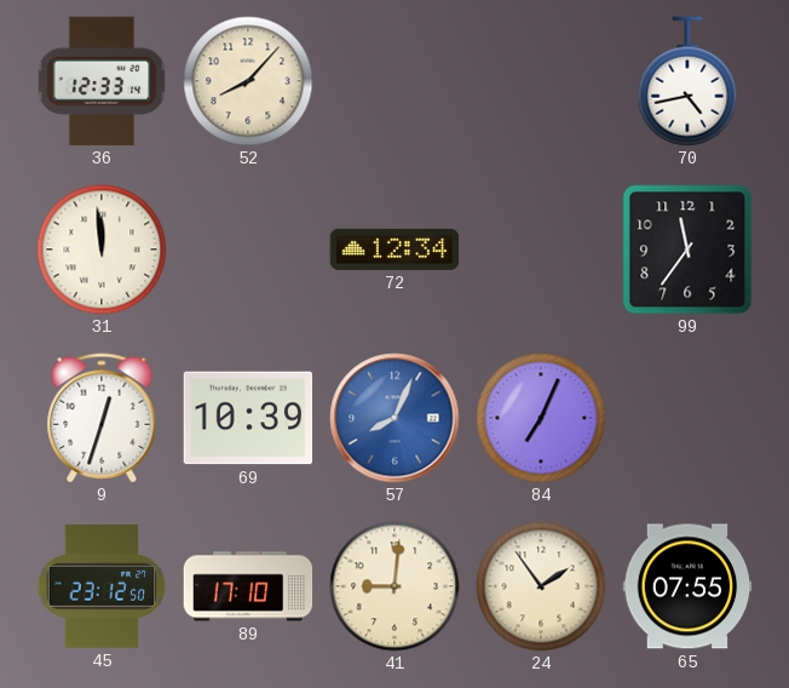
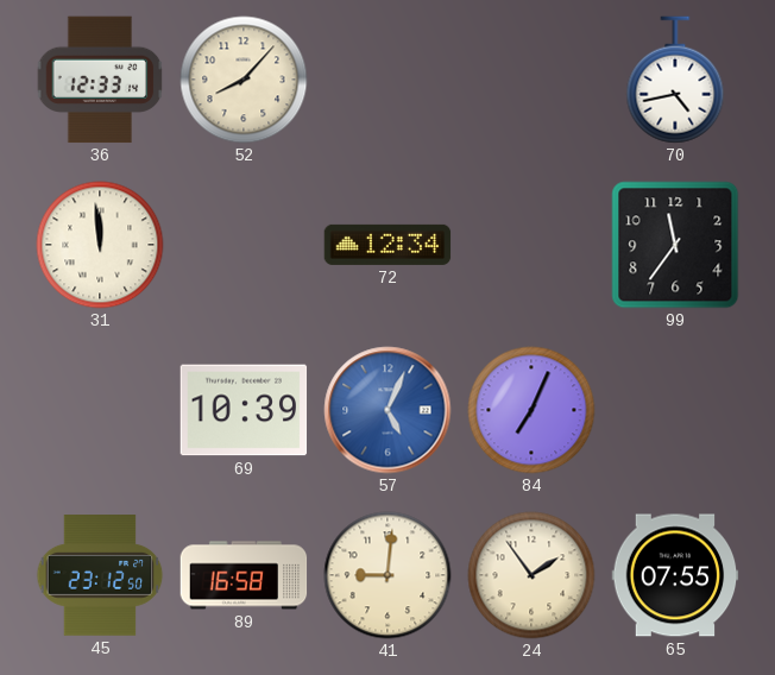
9: 12:33 -> none
57: 8:04 -> 5:04
89: 17:10 -> 16:58
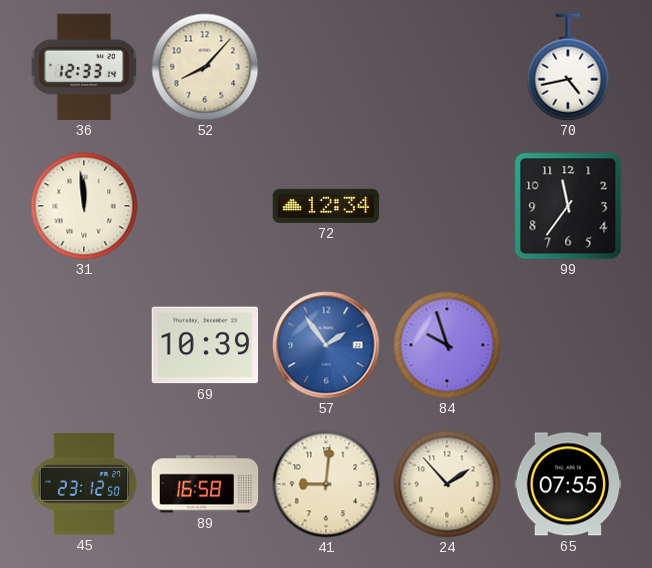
57: 5:04 -> 1:54
84: 7:04 -> 9:57
24: 1:54 -> 1:53
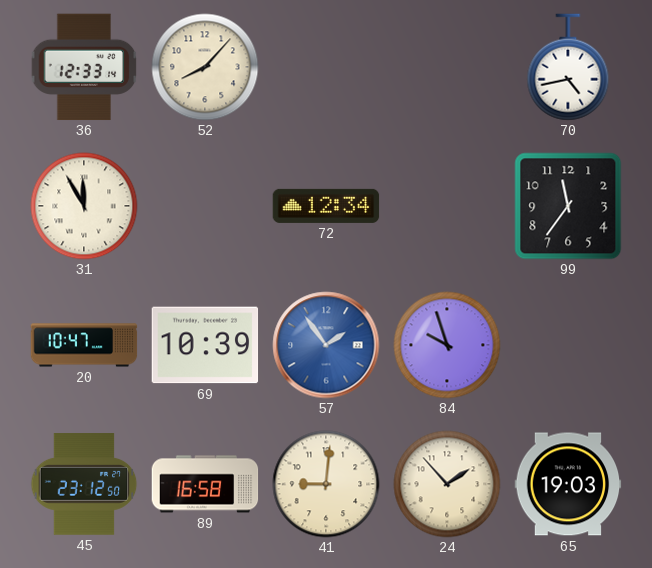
31: 11:59 -> 11:55
20: none -> 10:47
65: 07:55 -> 19:03
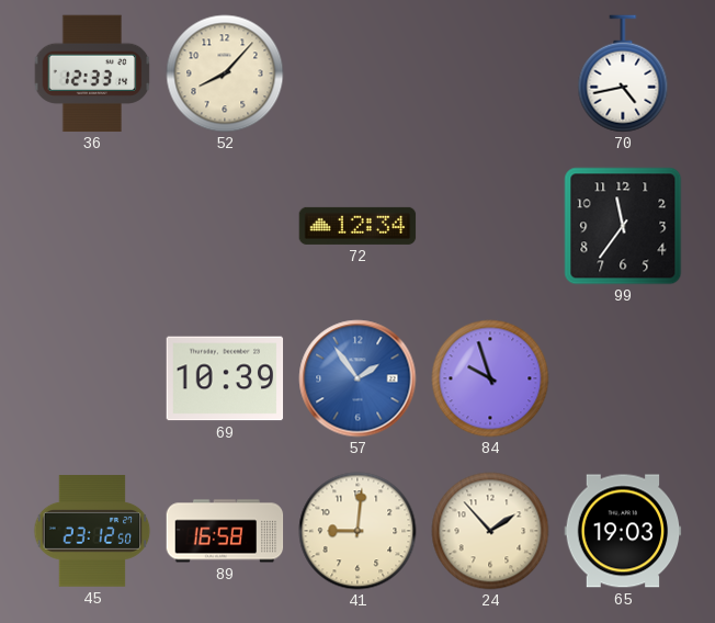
31: 11:55 -> none
20: 10:47 -> none
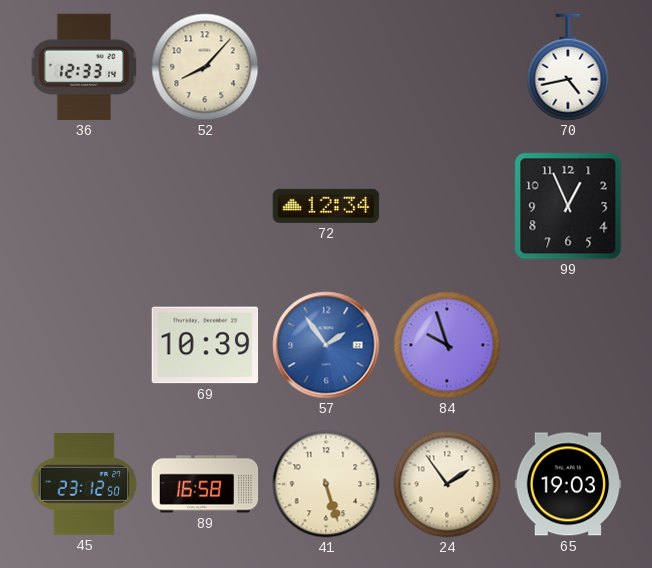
99: 11:36 -> 12:56
41: 9:01 -> 5:27
24: 1:53 -> 1:54
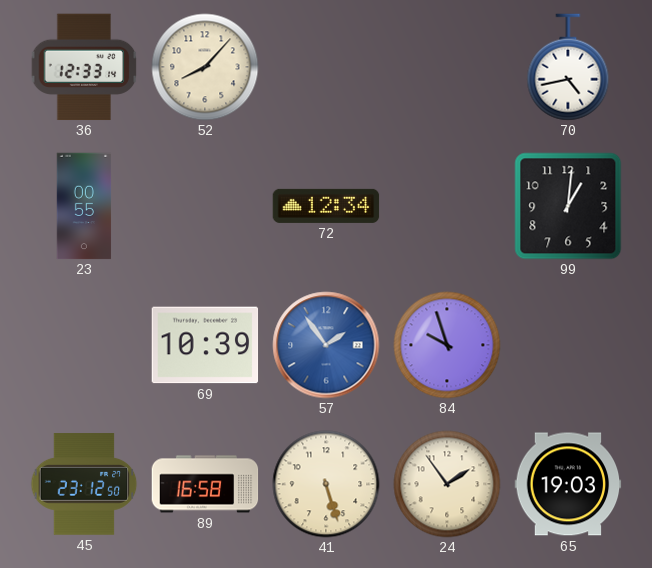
23: none -> 00:55
99: 12:56 -> 1:01
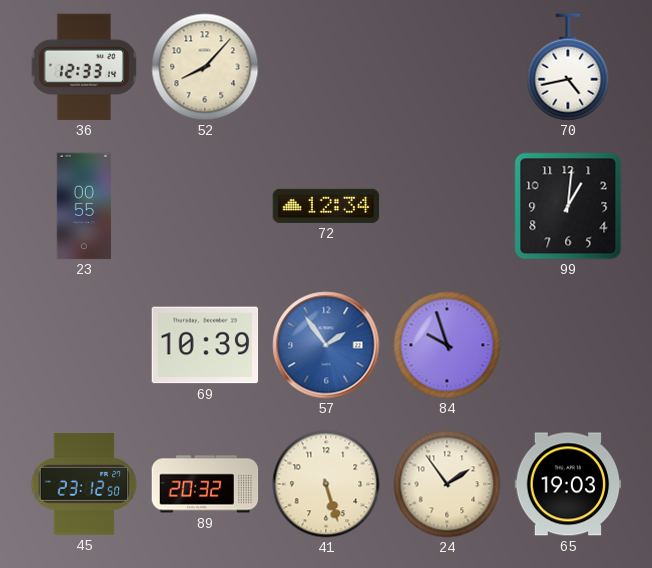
89: 16:58 -> 20:32
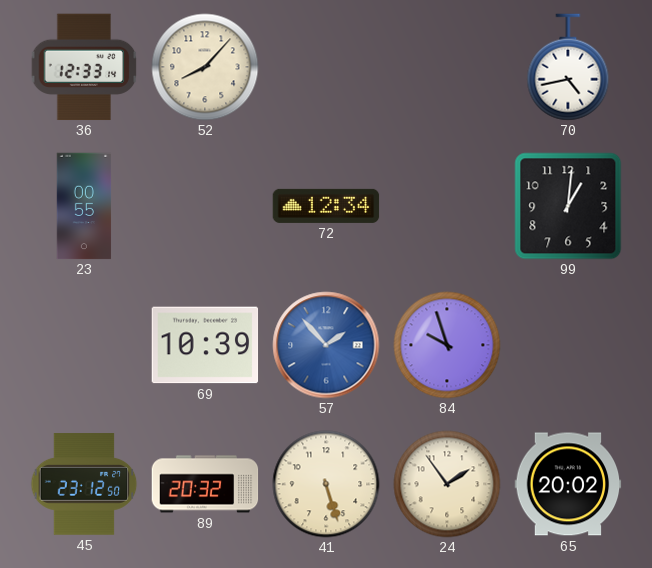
57: 1:54 -> 1:53
65: 19:03 -> 20:02
